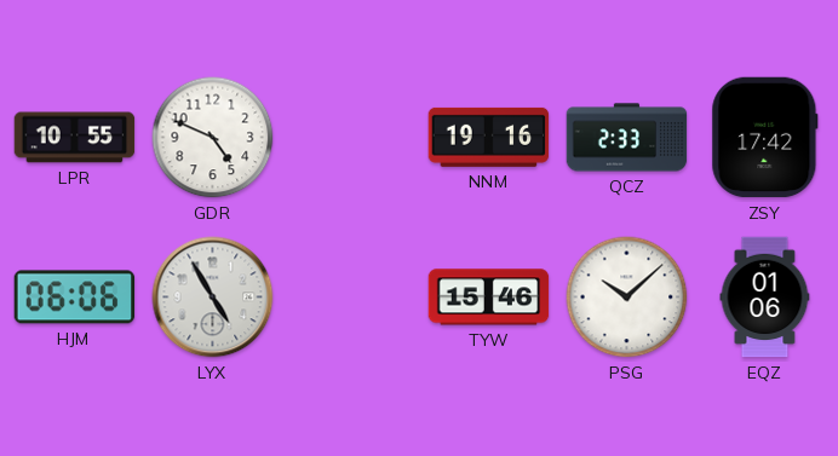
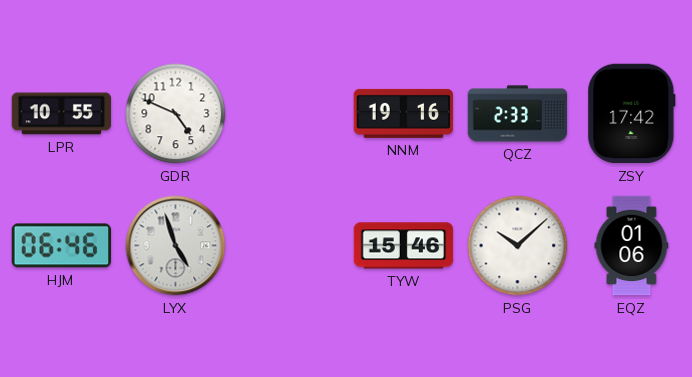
HJM: 06:06 -> 06:46
LYX: 4:55 -> 4:57
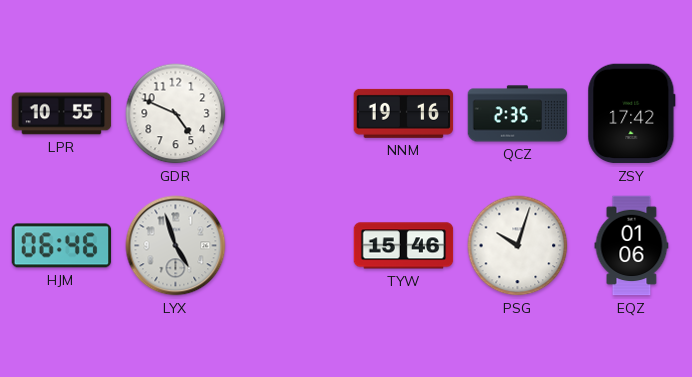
QCZ: 2:33 -> 2:35
PSG: 10:08 -> 10:03
